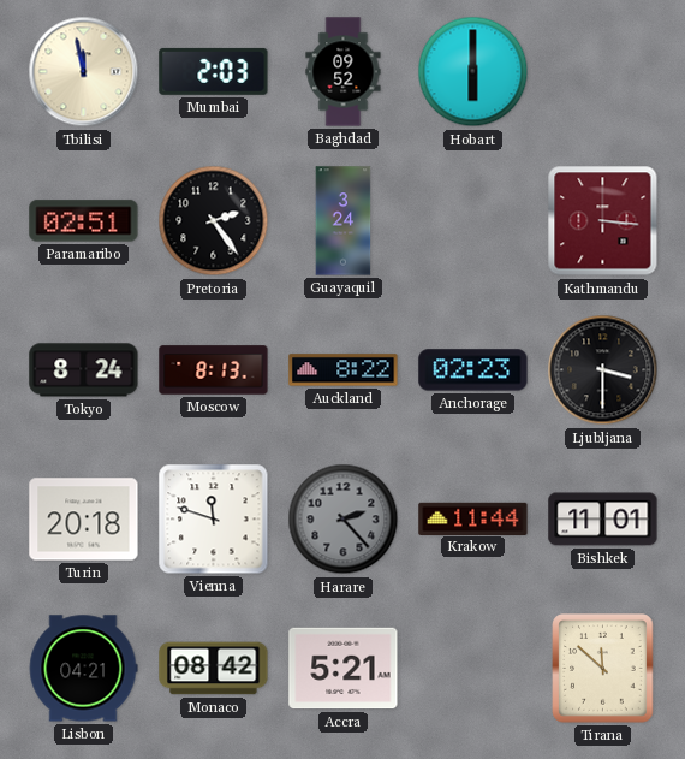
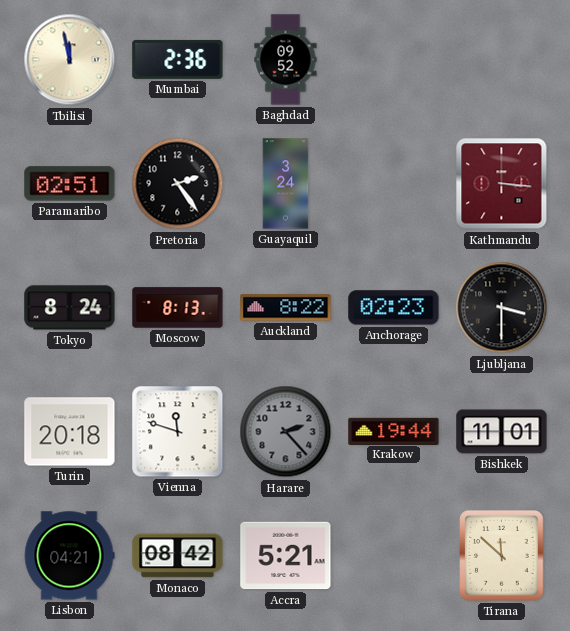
Mumbai: 2:03 -> 2:36
Hobart: 6:00 -> none
Krakow: 11:44 -> 19:44
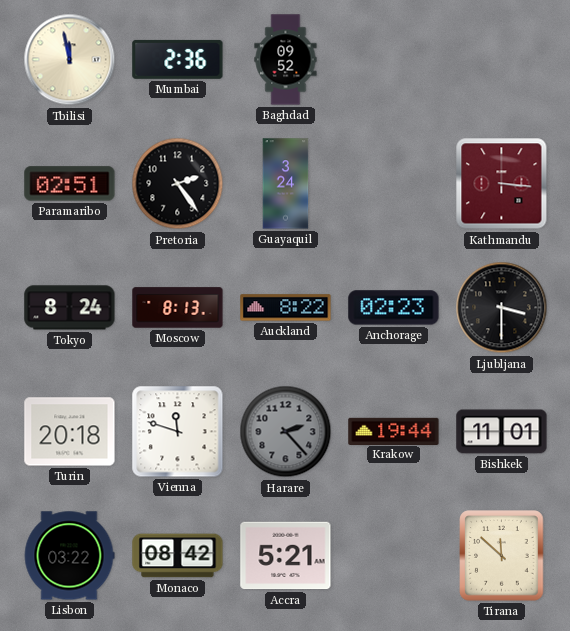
Lisbon: 04:21 -> 03:22
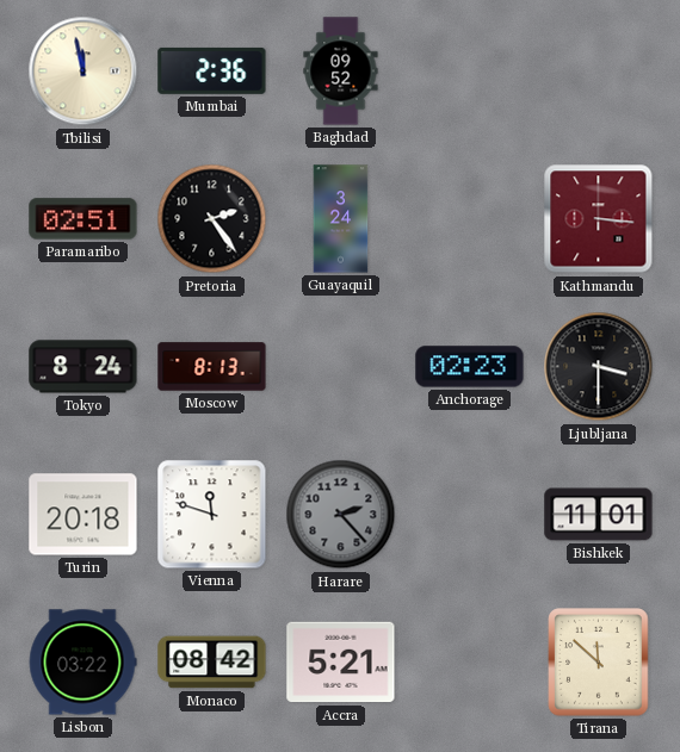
Auckland: 8:22 -> none
Krakow: 19:44 -> none
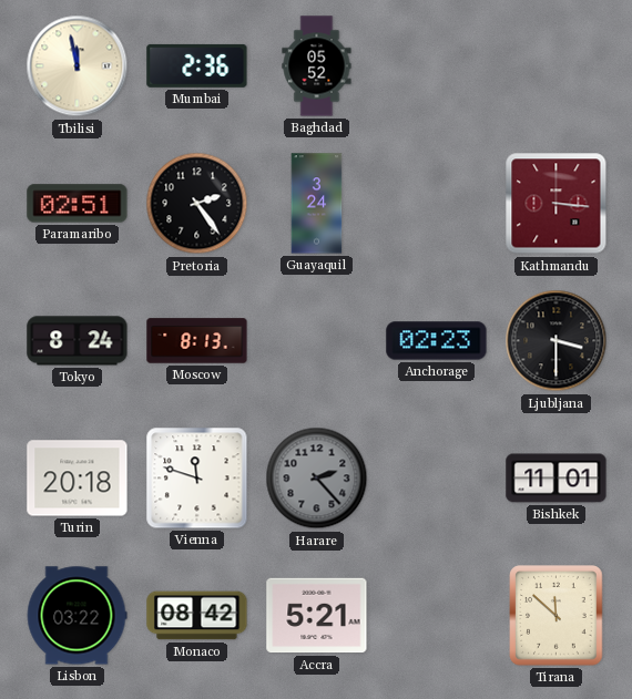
Baghdad: 09:52 -> 05:52
